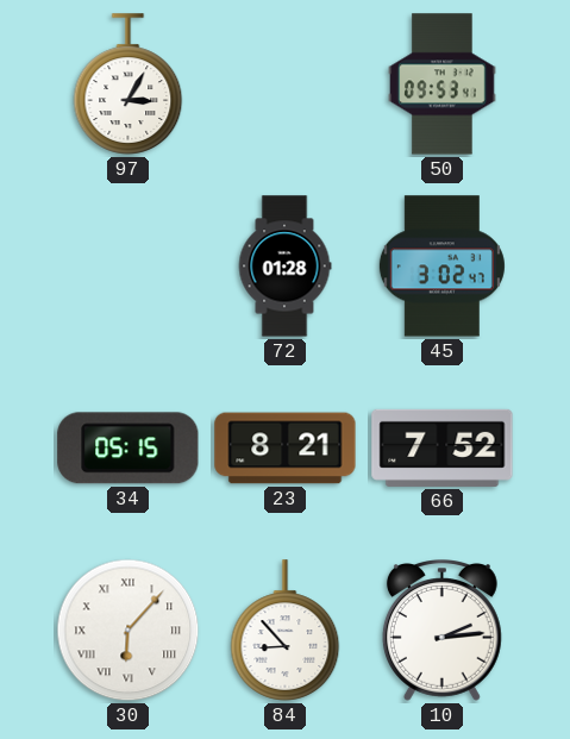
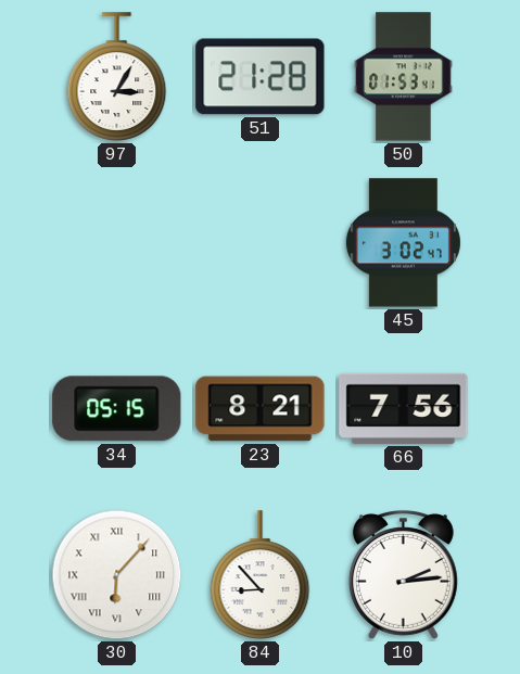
51: none -> 21:28
50: 09:53 -> 01:53
72: 01:28 -> none
66: 7:52 -> 7:56
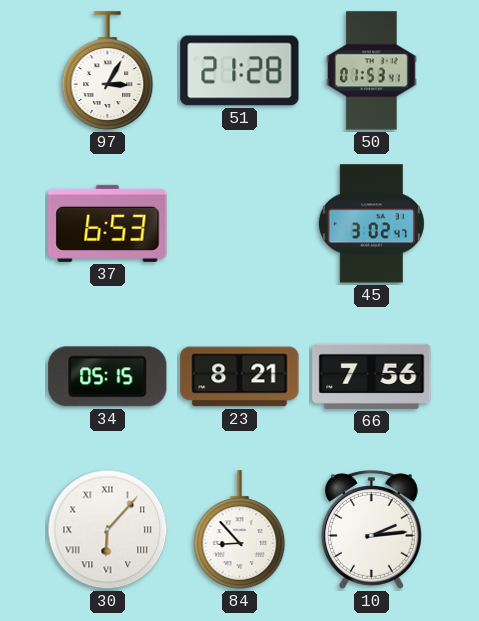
37: none -> 6:53
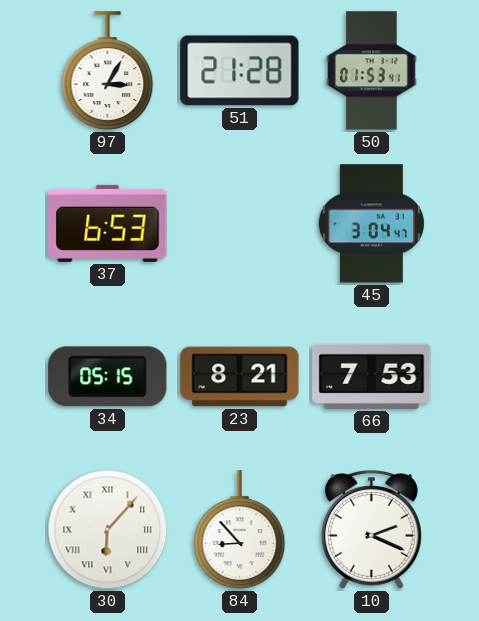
45: 3:02 -> 3:04
66: 7:56 -> 7:53
10: 2:14 -> 2:19
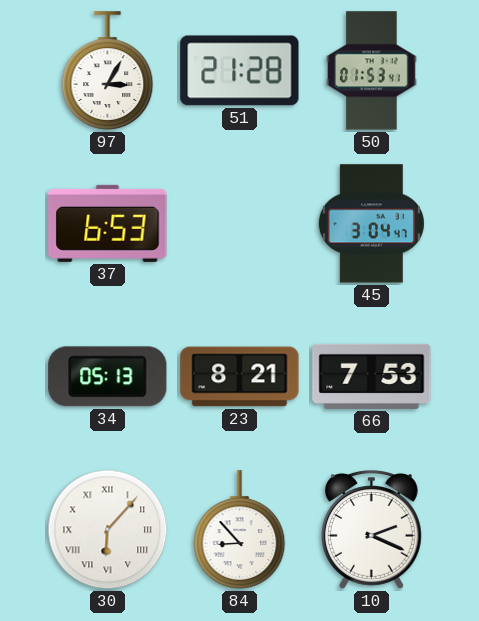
34: 05:15 -> 05:13
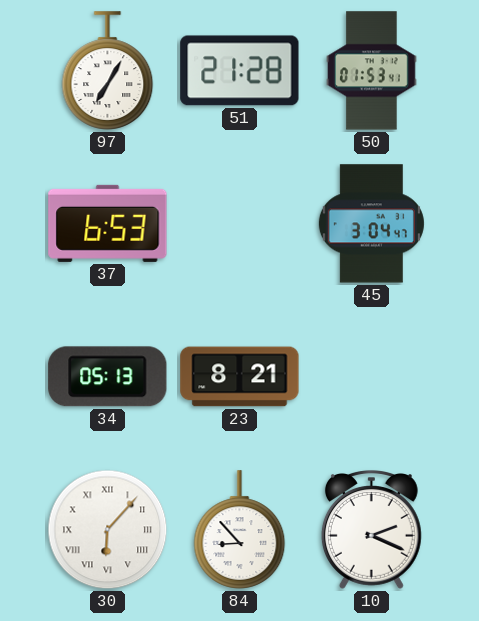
97: 3:05 -> 7:05
66: 7:53 -> none
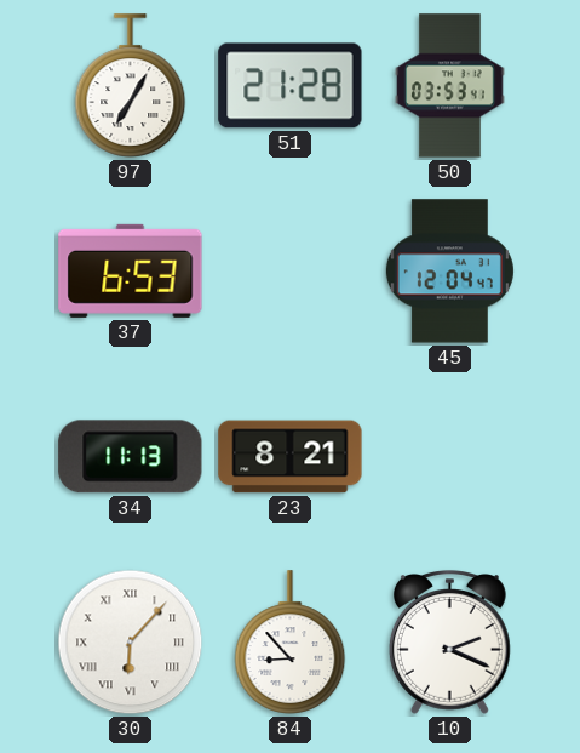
50: 01:53 -> 03:53
45: 3:04 -> 12:04
34: 05:13 -> 11:13
